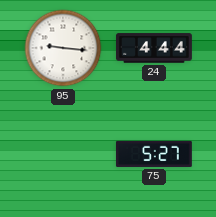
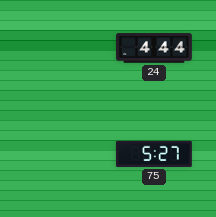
95: 9:16 -> none
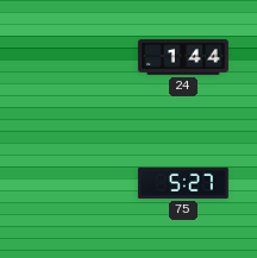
24: 4:44 -> 1:44
